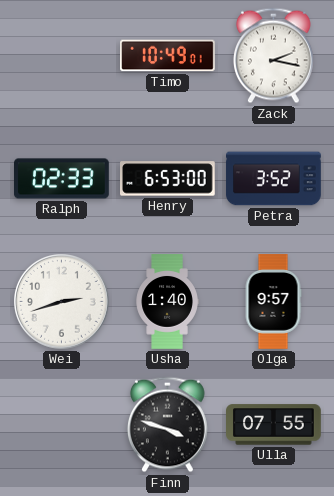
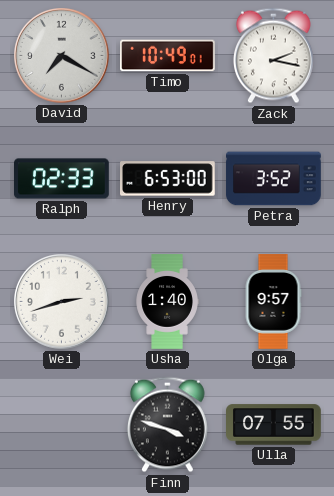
David: none -> 7:20
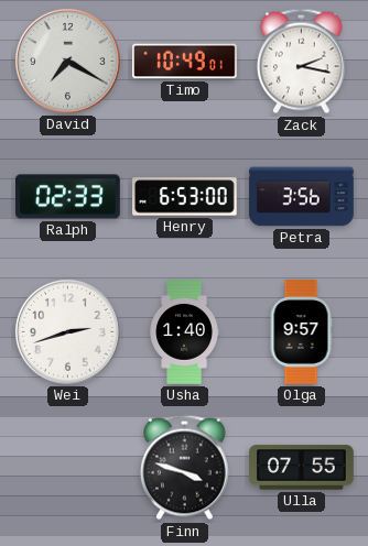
Petra: 3:52 -> 3:56
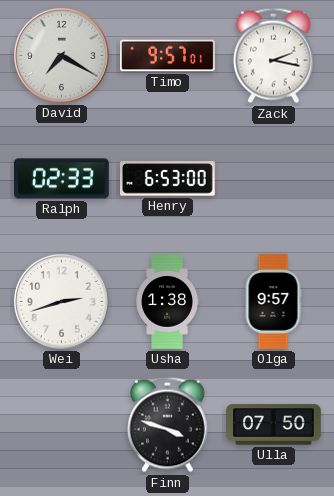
Timo: 10:49 -> 9:57
Petra: 3:56 -> none
Usha: 1:40 -> 1:38
Ulla: 07:55 -> 07:50
